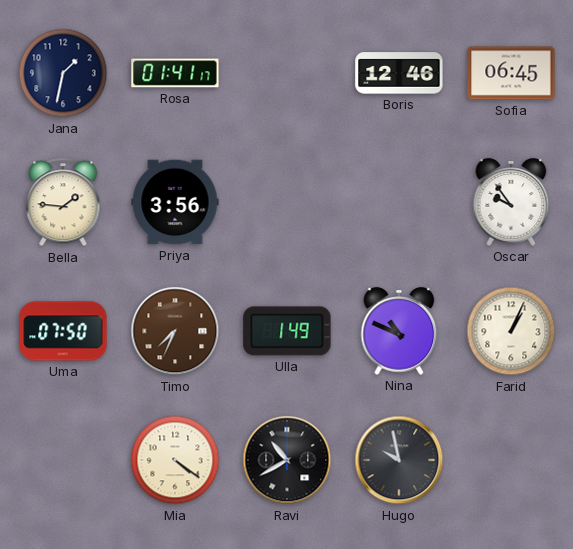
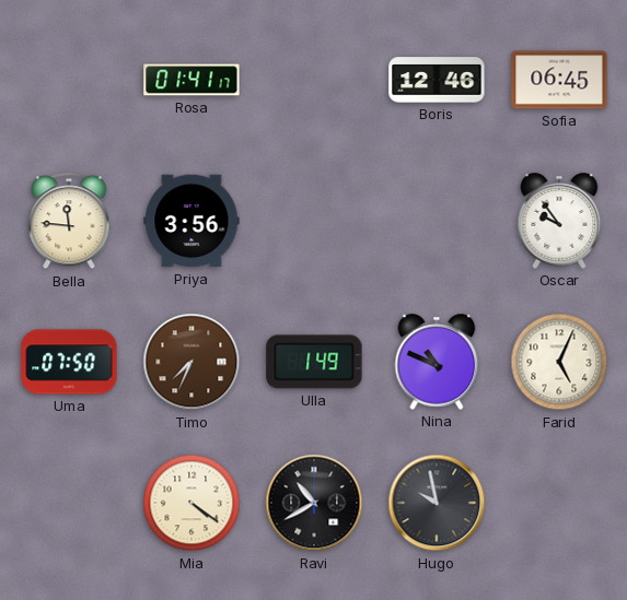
Jana: 1:32 -> none
Bella: 1:46 -> 11:46
Farid: 1:04 -> 5:04
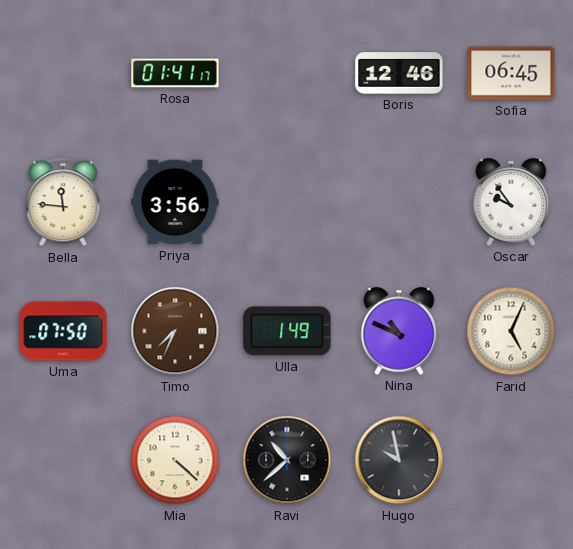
Mia: 4:21 -> 4:22
Ravi: 10:40 -> 10:38
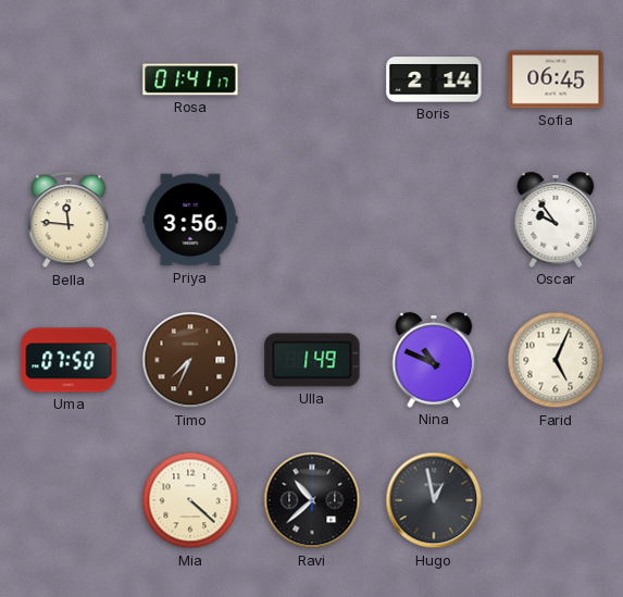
Boris: 12:46 -> 2:14
Hugo: 9:58 -> 12:58
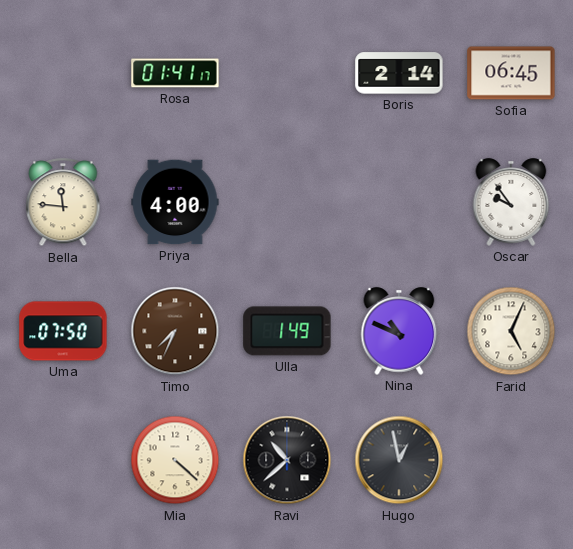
Priya: 3:56 -> 4:00
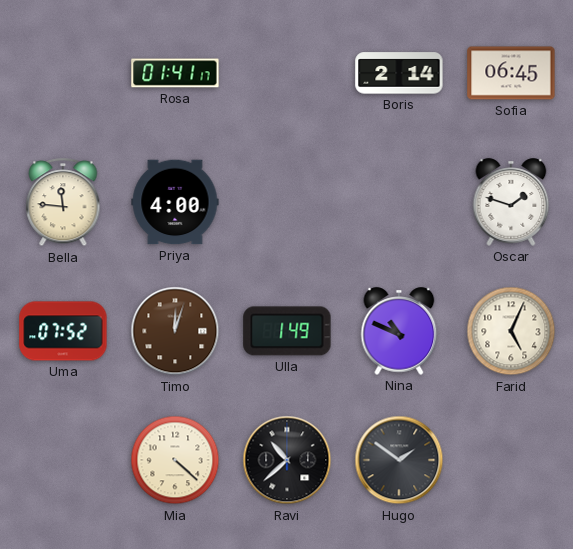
Oscar: 9:54 -> 1:48
Uma: 07:50 -> 07:52
Timo: 7:34 -> 12:03
Hugo: 12:58 -> 1:51
